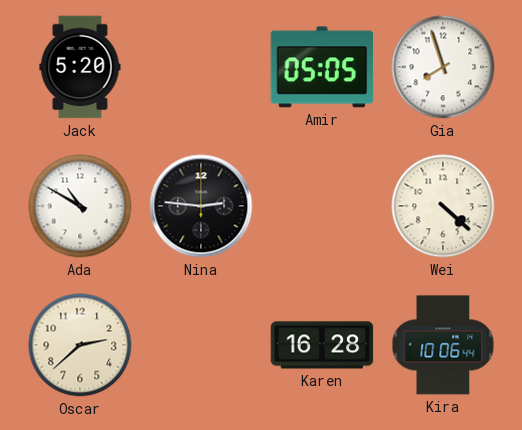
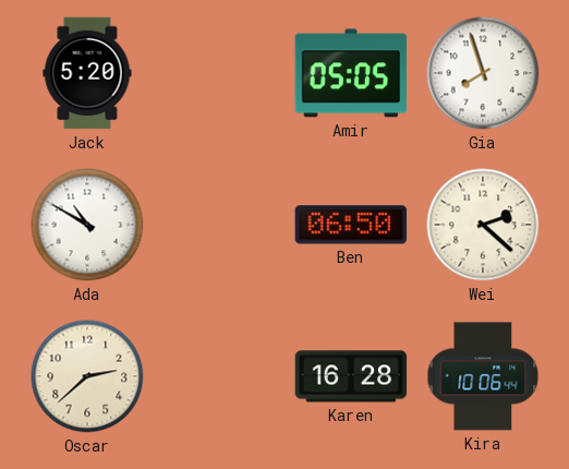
Nina: 2:46 -> none
Ben: none -> 06:50
Wei: 4:22 -> 2:22
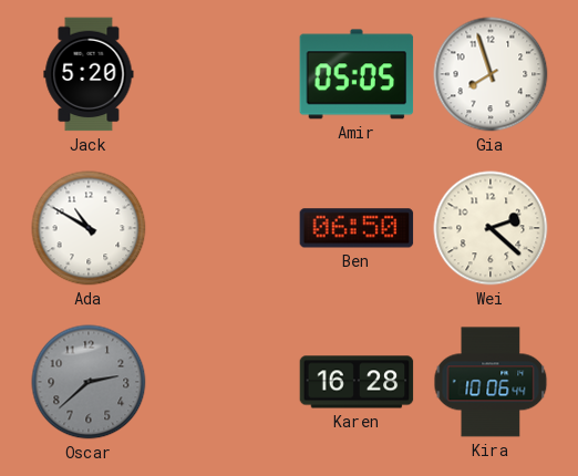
Oscar dial: cream -> grey
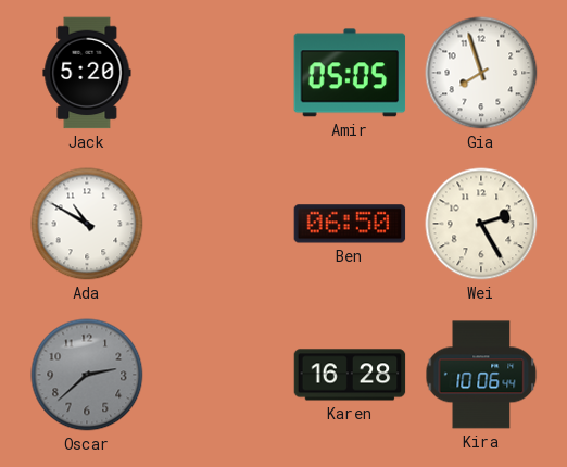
Wei: 2:22 -> 2:25
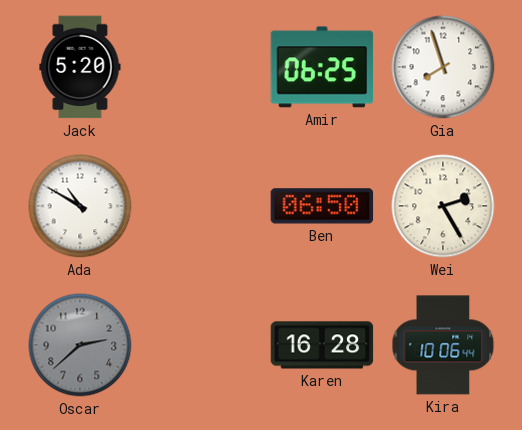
Amir: 05:05 -> 06:25
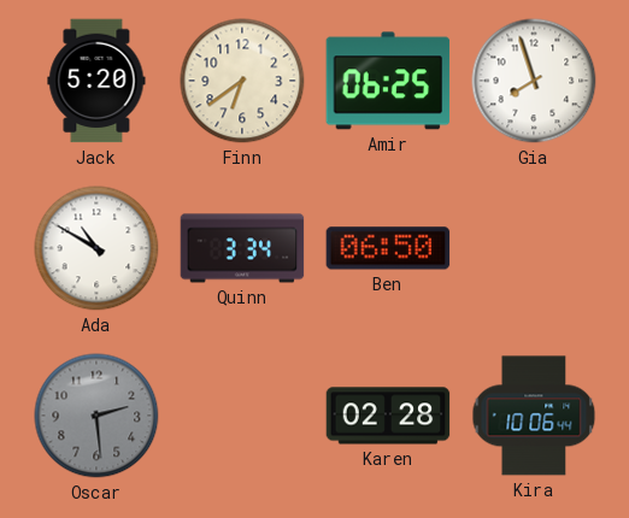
Finn: none -> 6:39
Quinn: none -> 3:34
Wei: 2:25 -> none
Oscar: 2:38 -> 2:29
Karen: 16:28 -> 02:28
